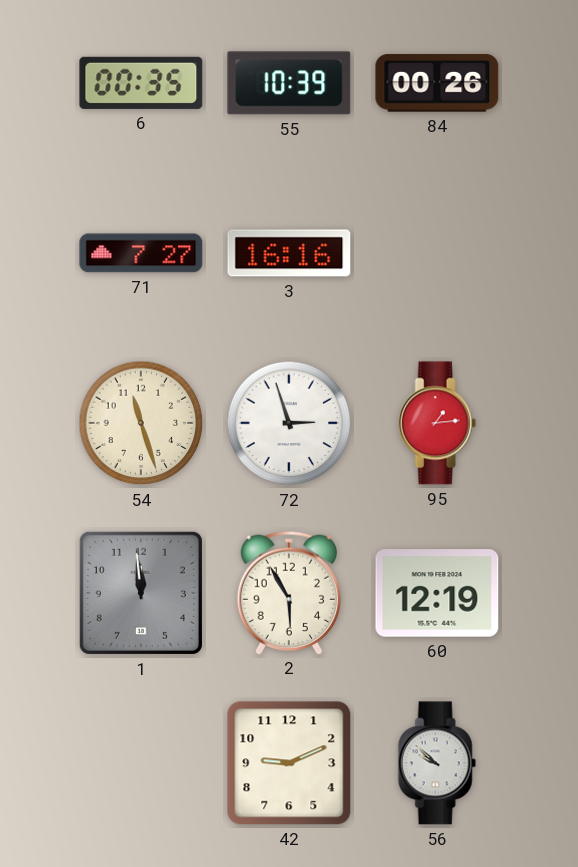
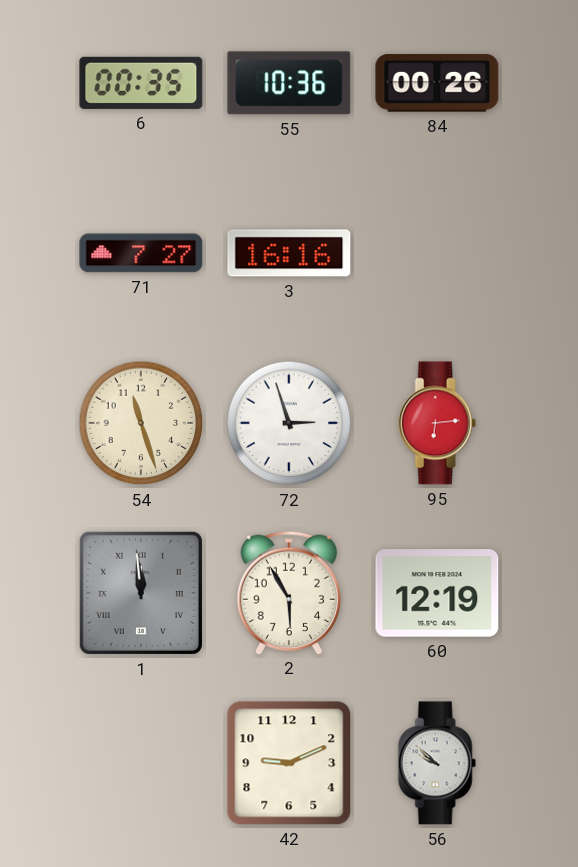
55: 10:39 -> 10:36
95: 1:14 -> 6:14
1 numerals: Arabic -> Roman
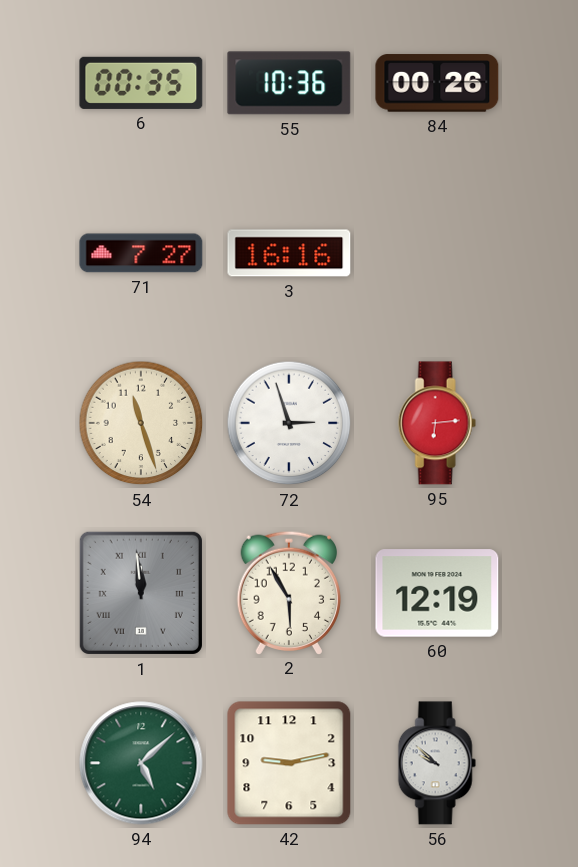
94: none -> 5:08
42: 9:11 -> 9:13
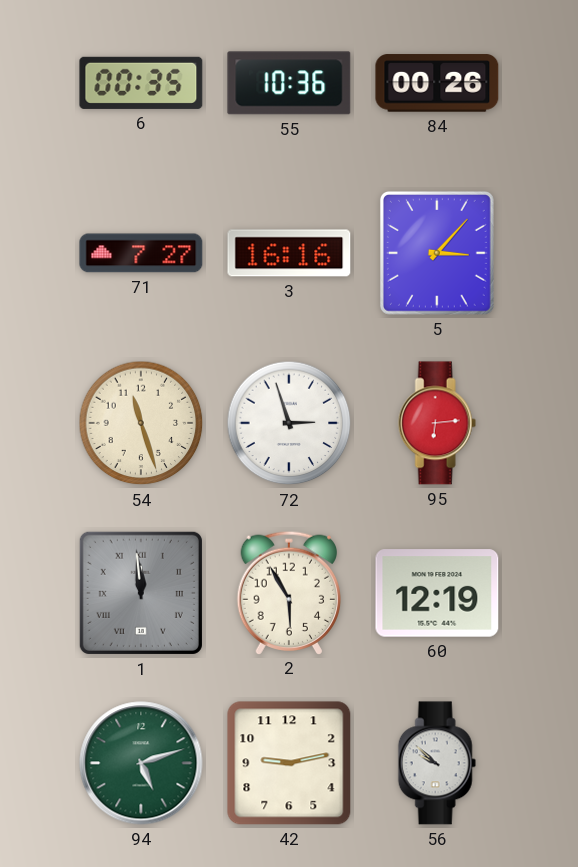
5: none -> 3:07
94: 5:08 -> 5:12
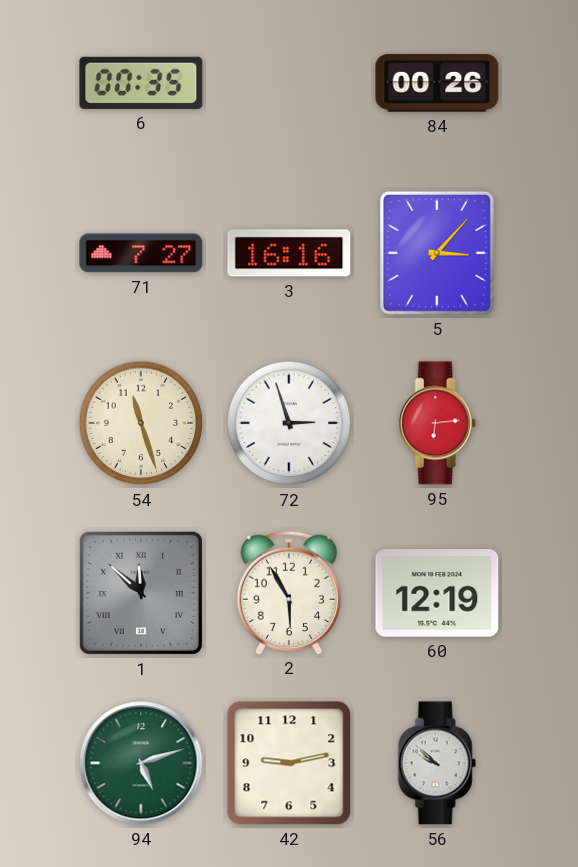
55: 10:36 -> none
1: 11:59 -> 11:52
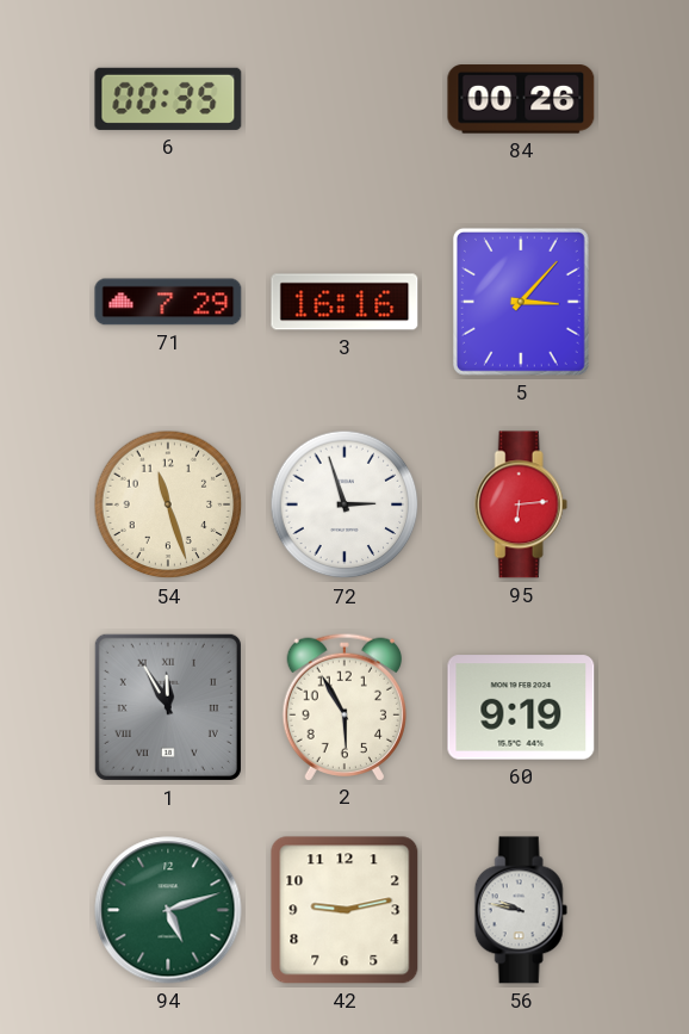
71: 7:27 -> 7:29
1: 11:52 -> 11:55
60: 12:19 -> 9:19
56: 9:52 -> 9:47
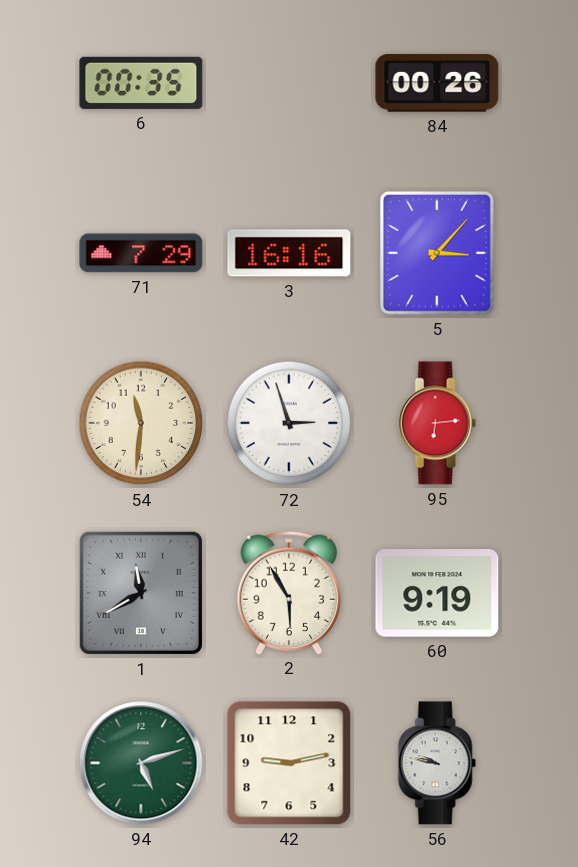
54: 11:27 -> 11:31
1: 11:55 -> 11:40
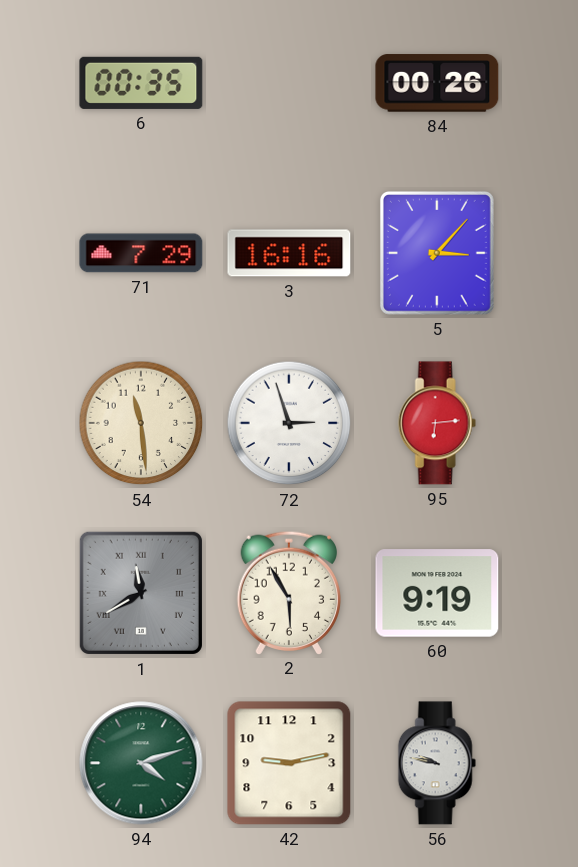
54: 11:31 -> 11:29
94: 5:12 -> 4:12
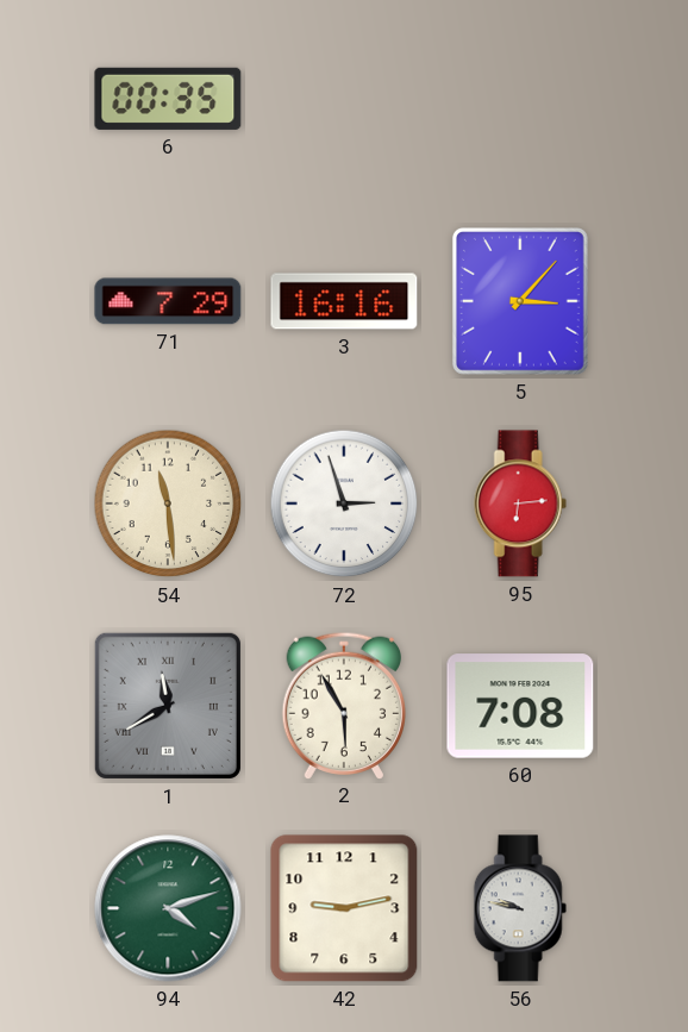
84: 00:26 -> none
60: 9:19 -> 7:08
